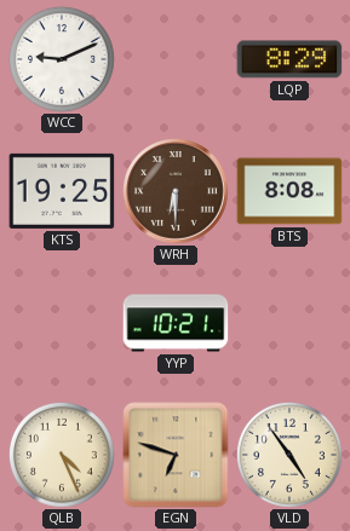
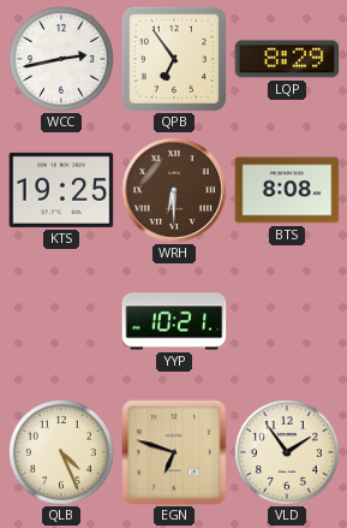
WCC: 9:11 -> 2:43
QPB: none -> 6:54
VLD: 4:54 -> 1:54
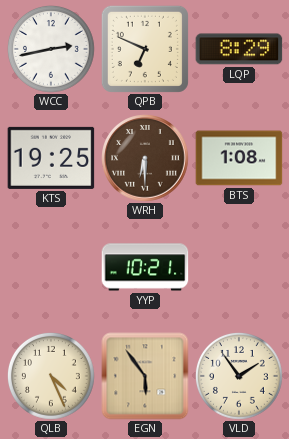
QPB: 6:54 -> 6:49
BTS: 8:08 -> 1:08
EGN: 6:48 -> 5:54
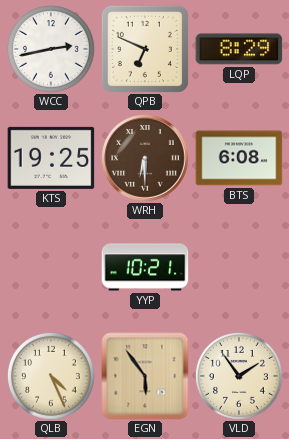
BTS: 1:08 -> 6:08
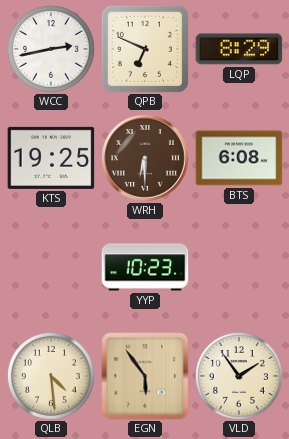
YYP: 10:21 -> 10:23
QLB: 4:26 -> 4:29
